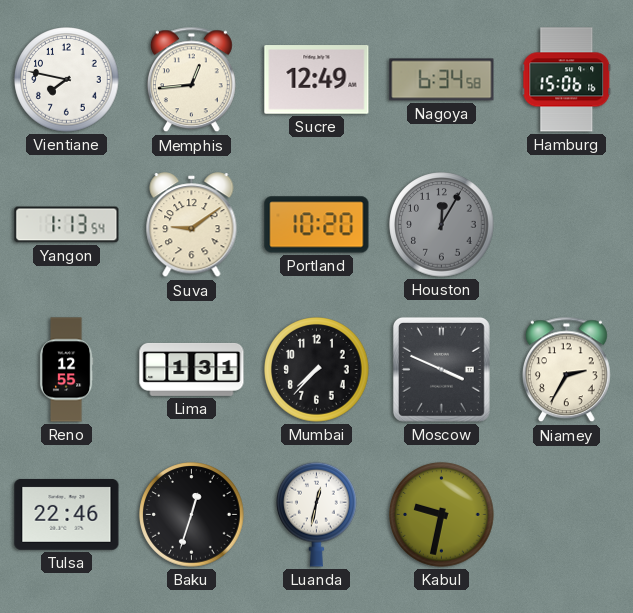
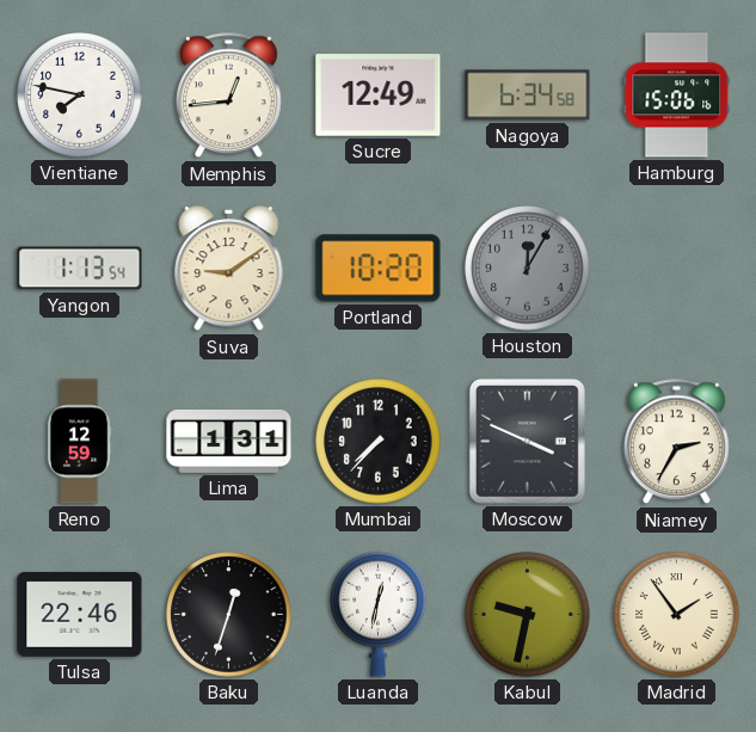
Reno: 12:55 -> 12:59
Madrid: none -> 1:54
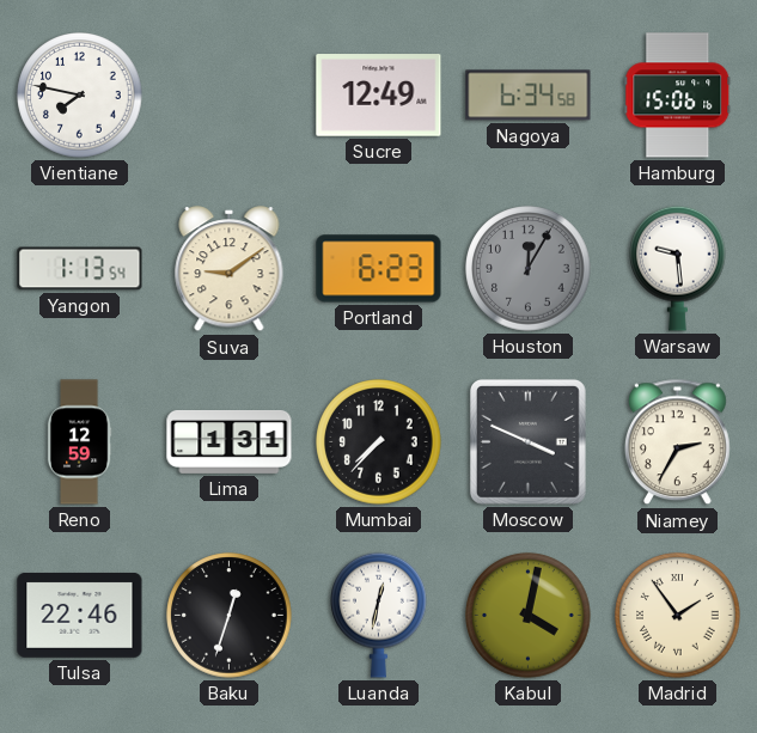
Memphis: 12:44 -> none
Portland: 10:20 -> 6:23
Warsaw: none -> 9:29
Kabul: 9:32 -> 4:02
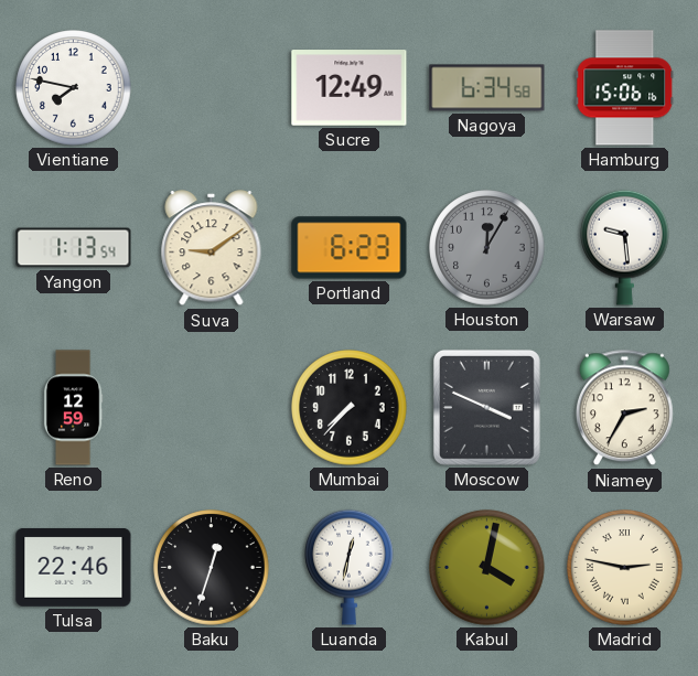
Lima: 1:31 -> none
Madrid: 1:54 -> 2:47
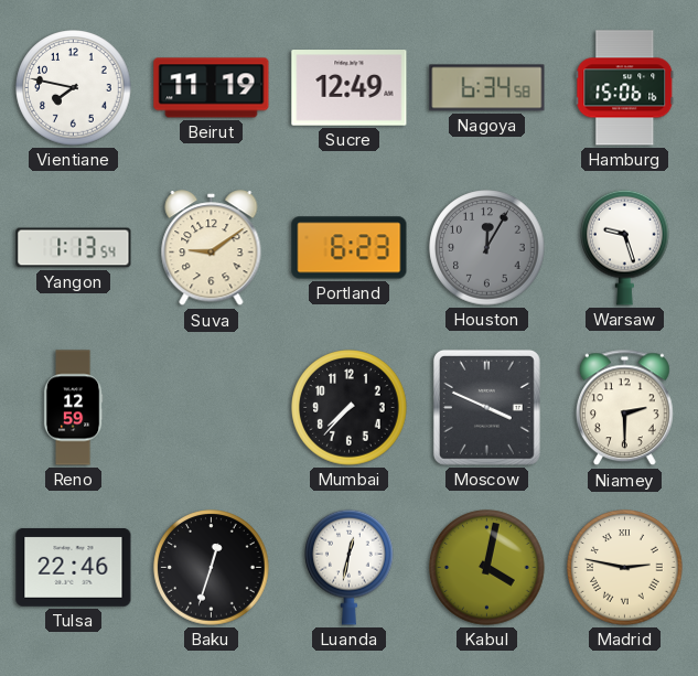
Beirut: none -> 11:19
Warsaw: 9:29 -> 9:27
Niamey: 2:35 -> 2:30
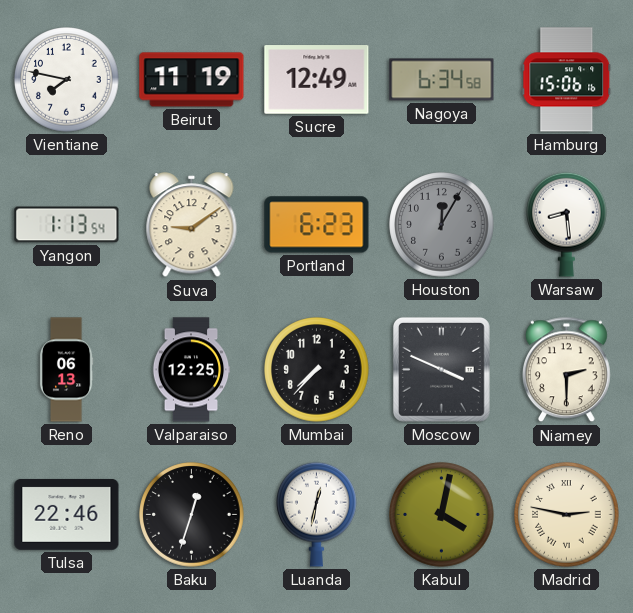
Warsaw: 9:27 -> 8:29
Reno: 12:59 -> 06:13
Valparaiso: none -> 12:25
